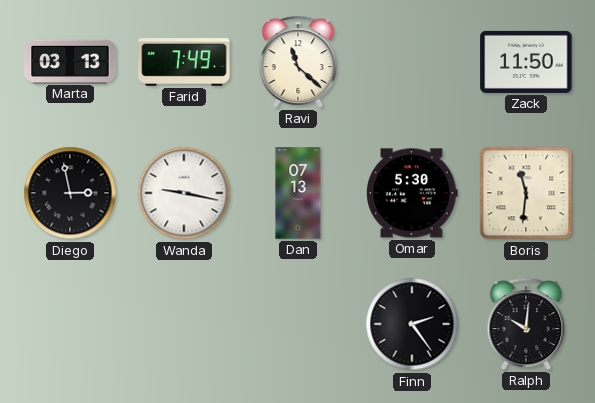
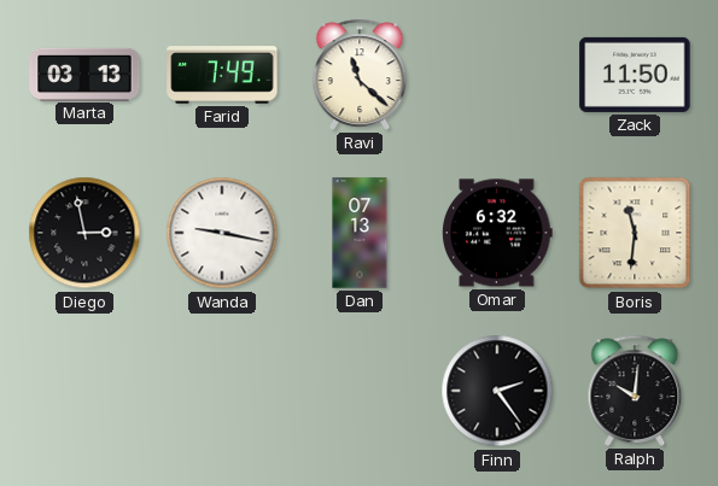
Omar: 5:30 -> 6:32
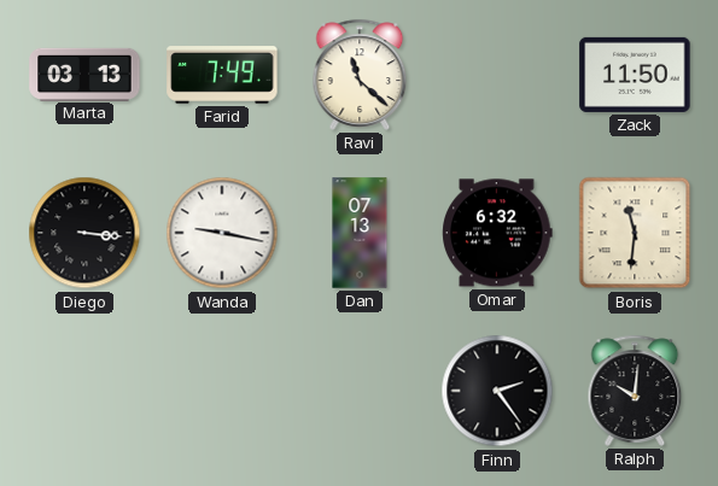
Diego: 2:58 -> 3:16
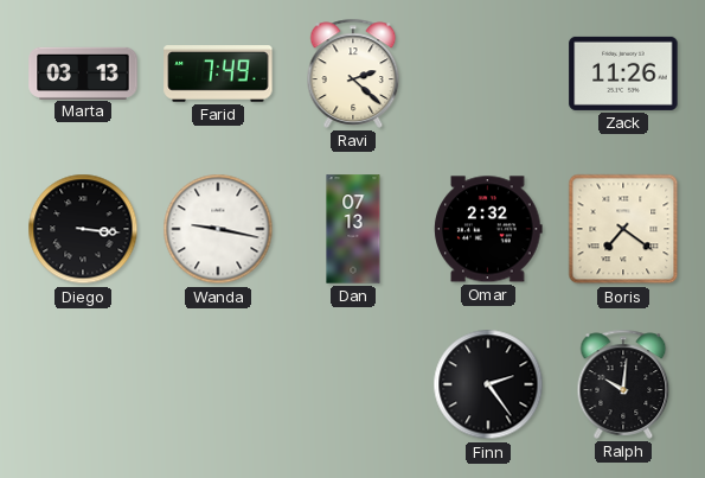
Ravi: 11:22 -> 2:22
Zack: 11:50 -> 11:26
Omar: 6:32 -> 2:32
Boris: 11:31 -> 7:21
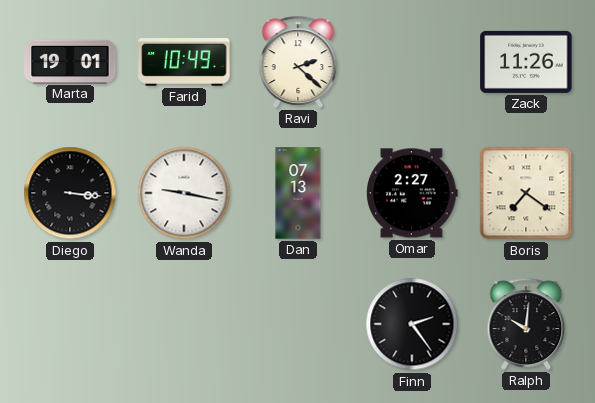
Marta: 03:13 -> 19:01
Farid: 7:49 -> 10:49
Omar: 2:32 -> 2:27
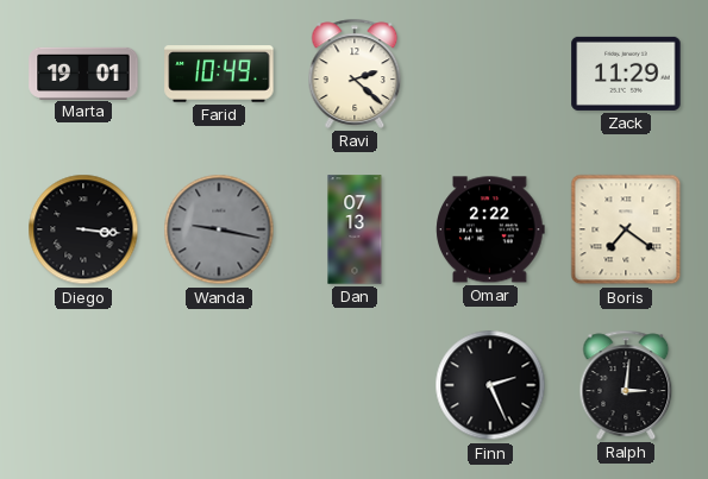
Zack: 11:26 -> 11:29
Wanda dial: white -> grey
Omar: 2:27 -> 2:22
Finn: 2:24 -> 2:26
Ralph: 10:01 -> 3:01
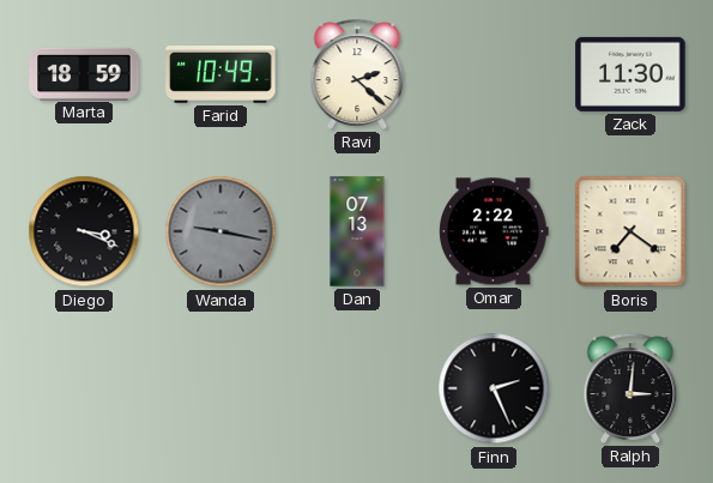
Marta: 19:01 -> 18:59
Zack: 11:29 -> 11:30
Diego: 3:16 -> 3:19
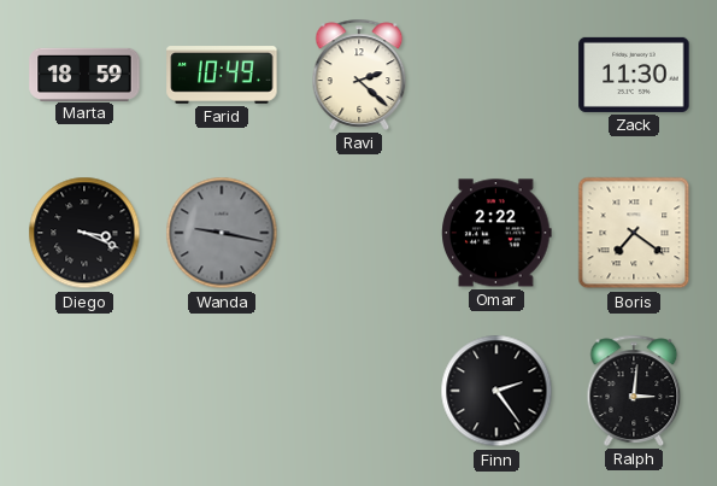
Dan: 07:13 -> none
Finn: 2:26 -> 2:24
